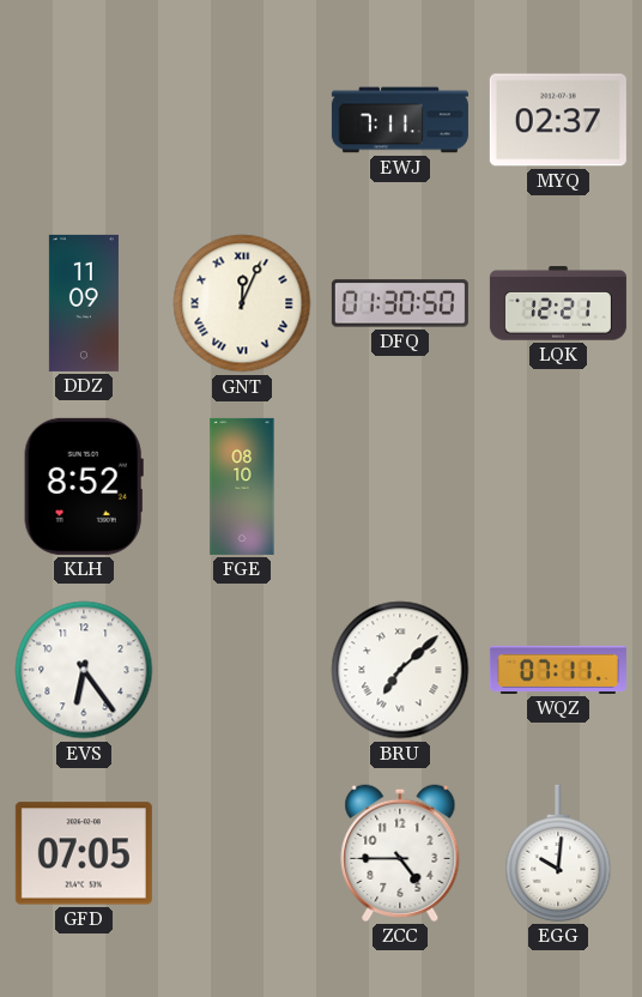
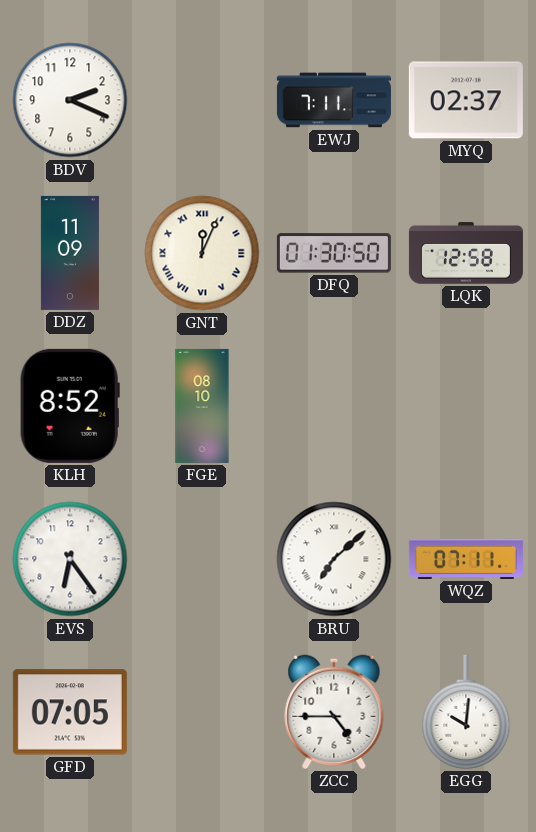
BDV: none -> 2:19
LQK: 12:21 -> 12:58
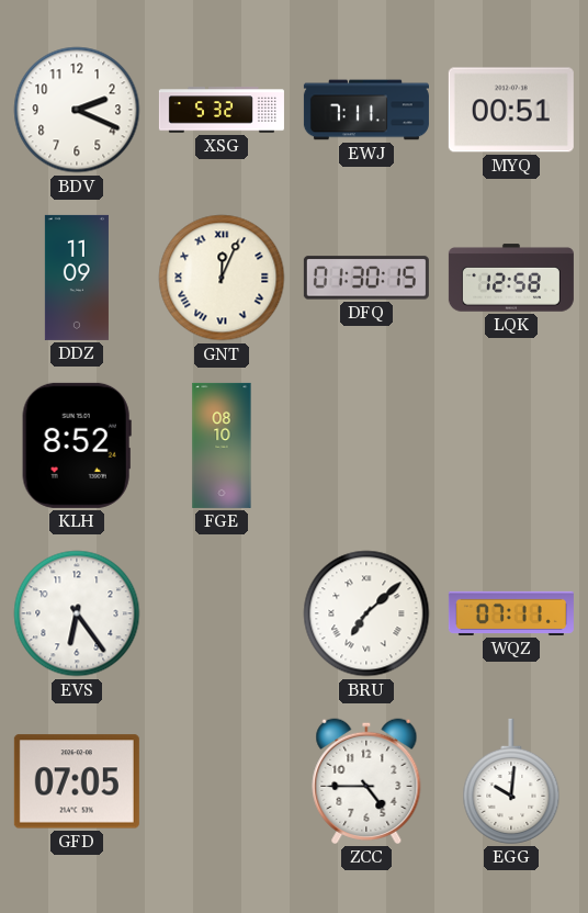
XSG: none -> 5:32
MYQ: 02:37 -> 00:51
DFQ: 01:30:50 -> 01:30:15
